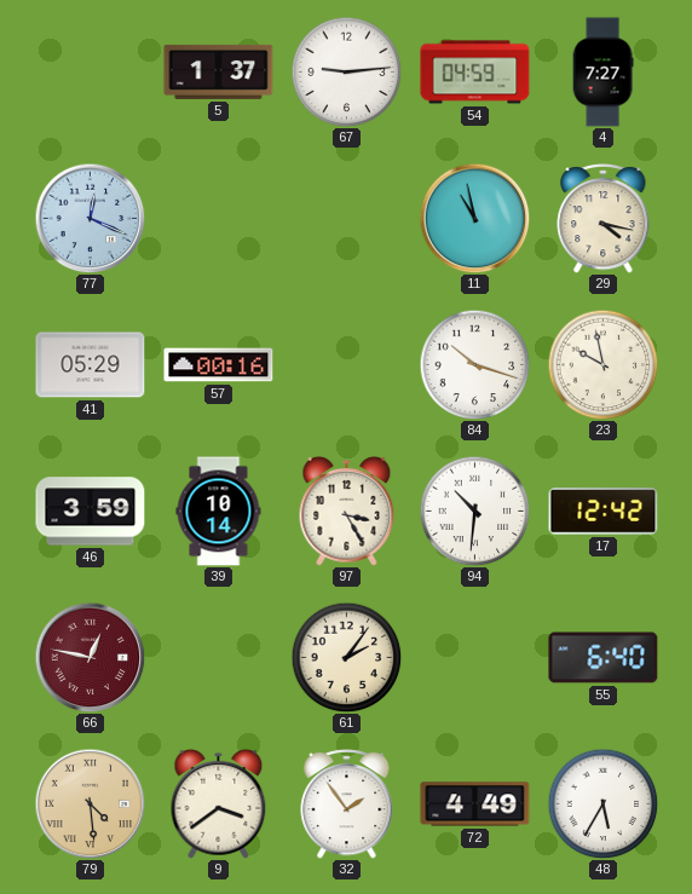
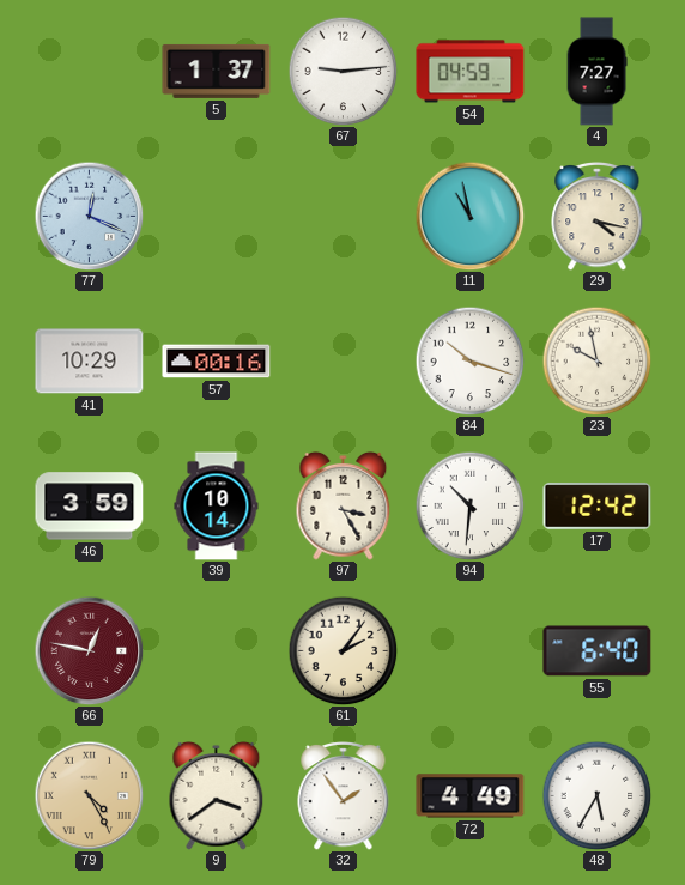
41: 05:29 -> 10:29
79: 4:29 -> 4:25
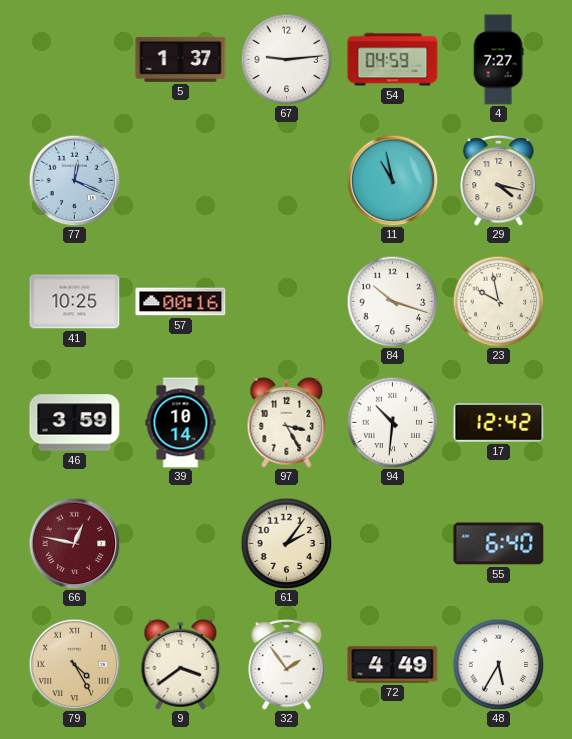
41: 10:29 -> 10:25
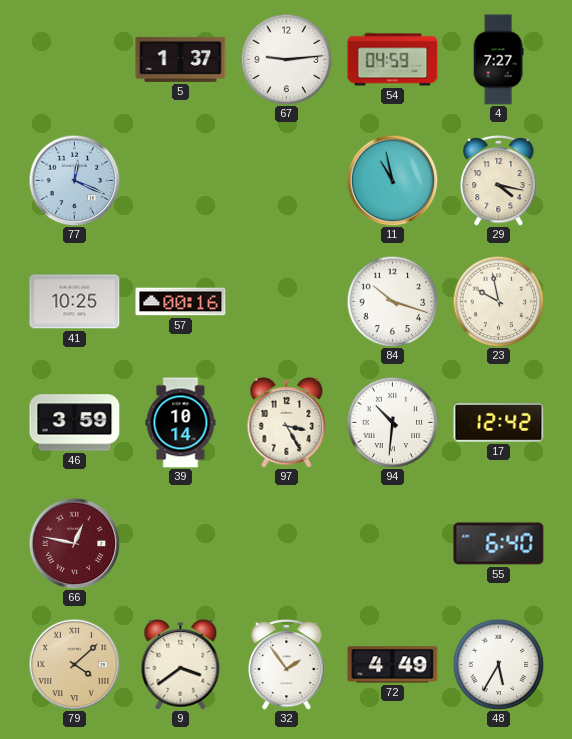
61: 2:06 -> none
79: 4:25 -> 4:08
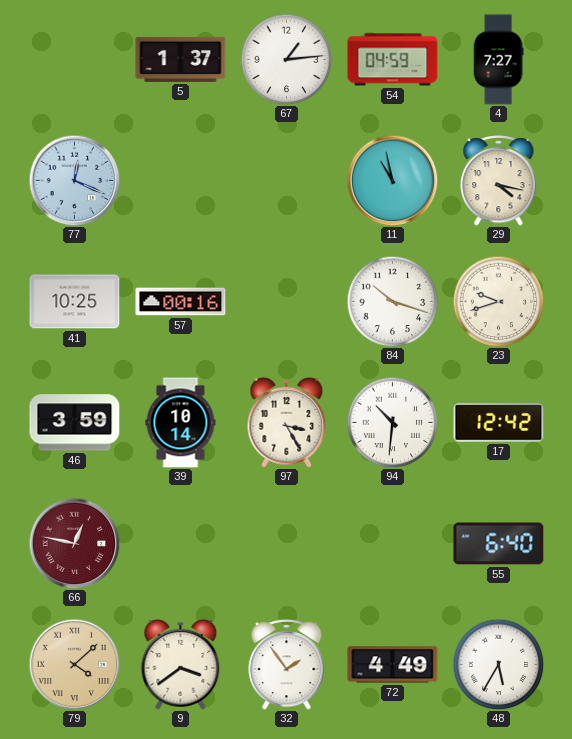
67: 9:14 -> 1:14
23: 9:58 -> 9:42
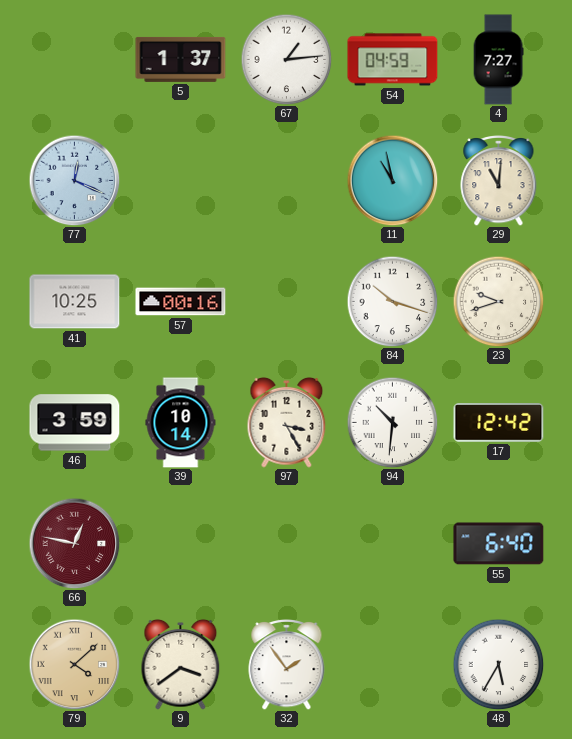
29: 4:17 -> 11:01
72: 4:49 -> none
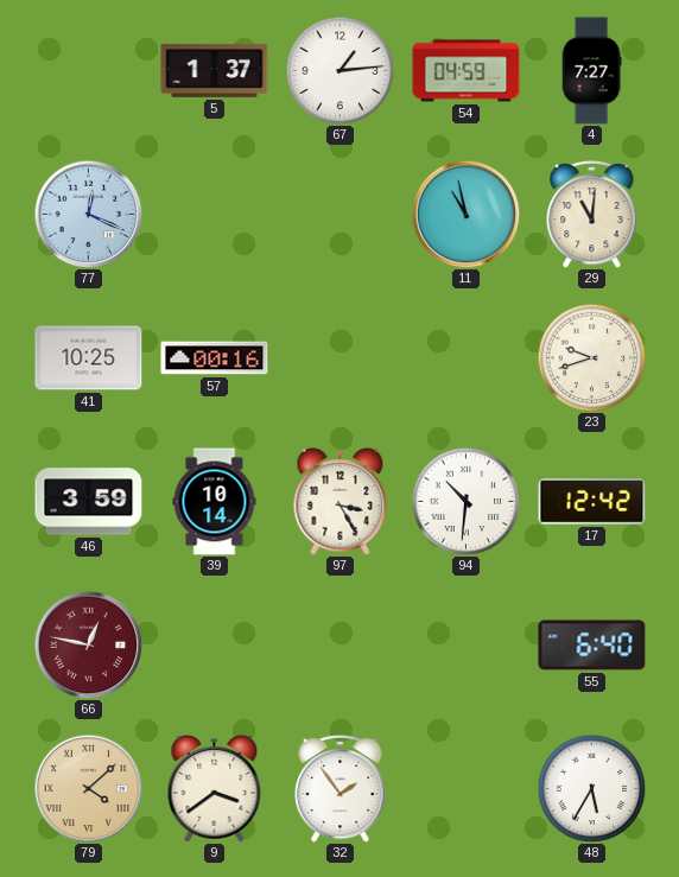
84: 10:18 -> none
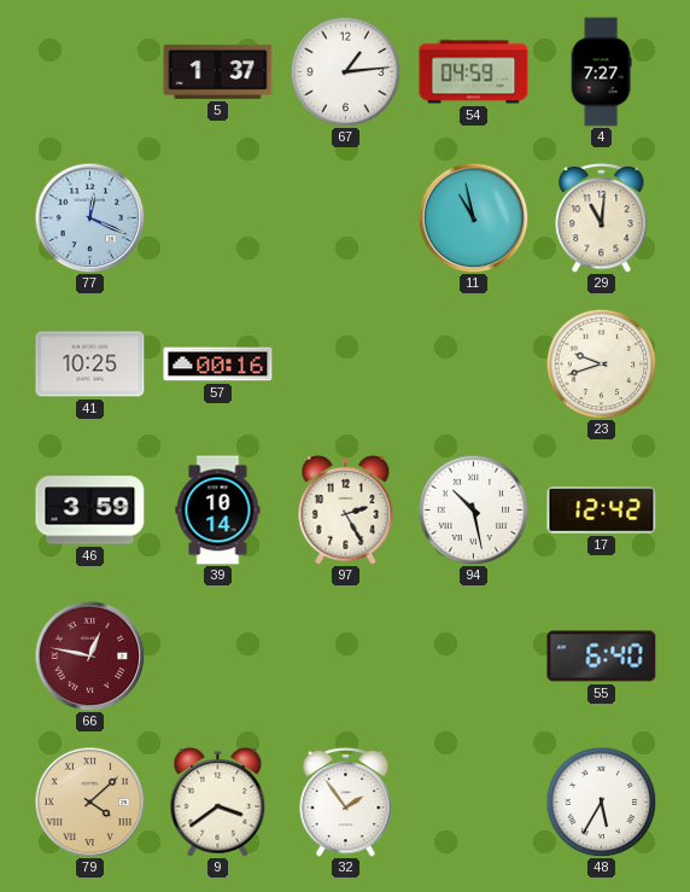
97: 3:25 -> 2:25
94: 10:31 -> 10:28
